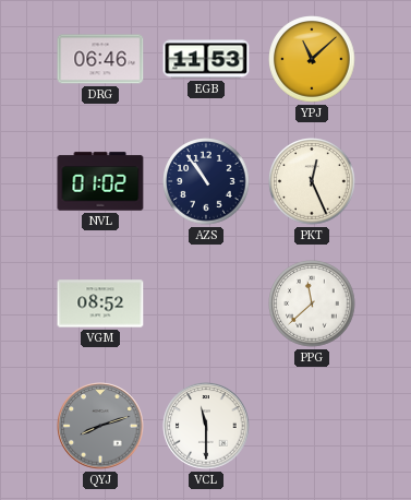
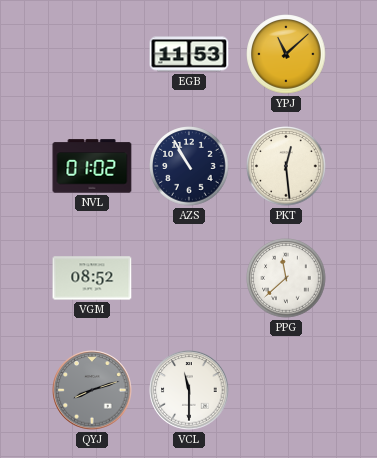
DRG: 06:46 -> none
AZS: 10:54 -> 10:55
PKT: 12:26 -> 12:29
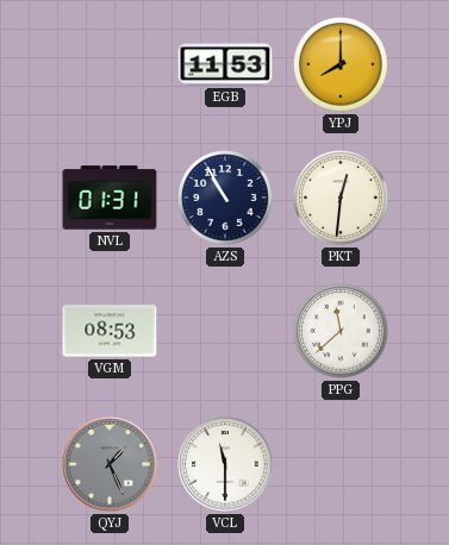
YPJ: 11:08 -> 8:00
NVL: 01:02 -> 01:31
PKT: 12:29 -> 12:31
VGM: 08:52 -> 08:53
QYJ: 8:12 -> 1:26
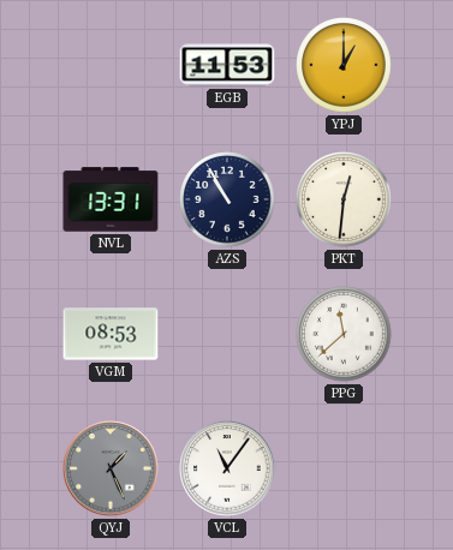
YPJ: 8:00 -> 1:00
NVL: 01:31 -> 13:31
VCL: 11:30 -> 11:06
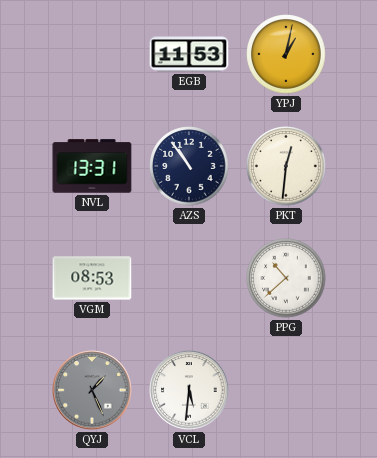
YPJ: 1:00 -> 1:02
AZS: 10:55 -> 10:54
PPG: 11:38 -> 10:38
VCL: 11:06 -> 5:31
